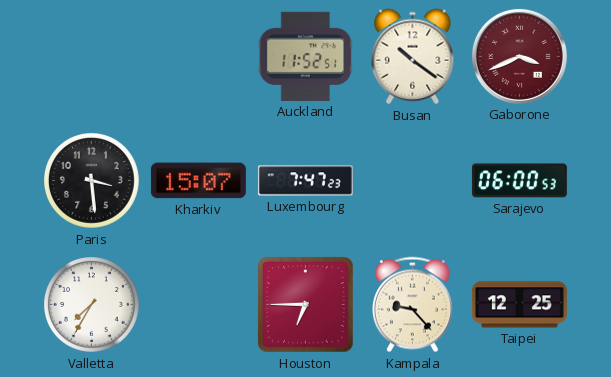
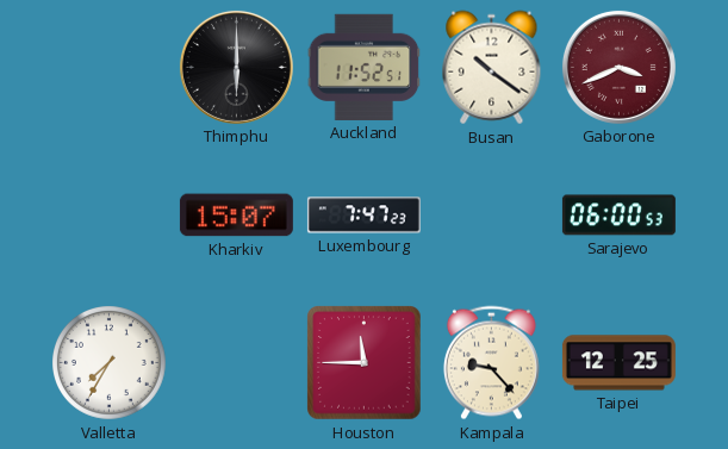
Thimphu: none -> 6:00
Paris: 3:29 -> none
Houston: 6:45 -> 11:45
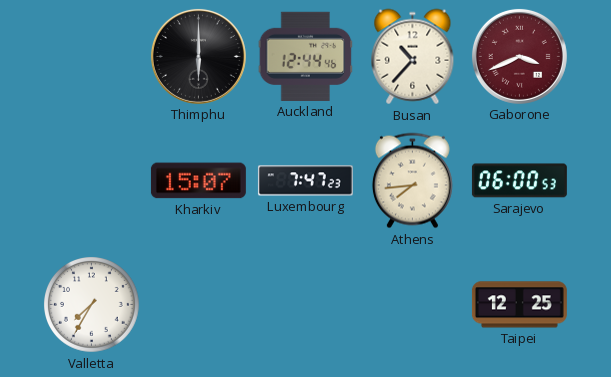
Auckland: 11:52 -> 12:44
Busan: 10:21 -> 10:37
Athens: none -> 7:44
Houston: 11:45 -> none
Kampala: 9:23 -> none
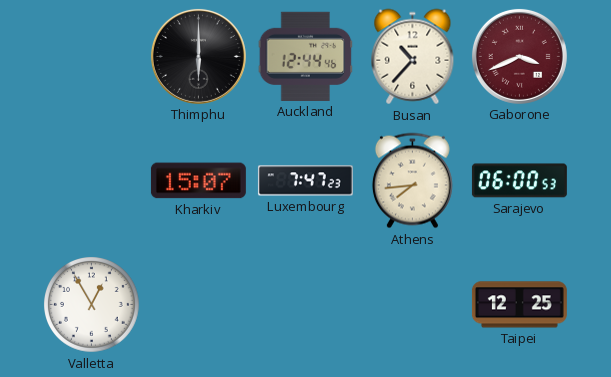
Valletta: 7:35 -> 12:55
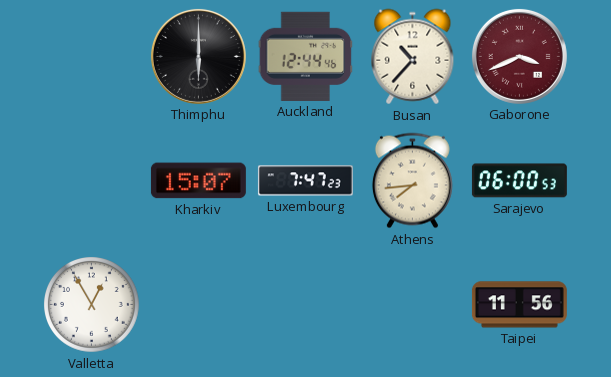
Taipei: 12:25 -> 11:56
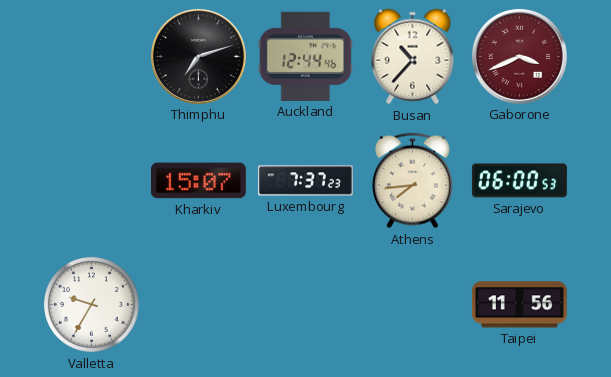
Thimphu: 6:00 -> 7:12
Luxembourg: 7:47 -> 7:37
Valletta: 12:55 -> 9:35
